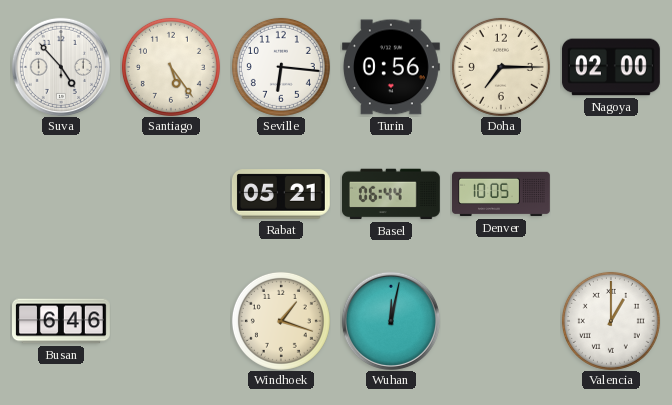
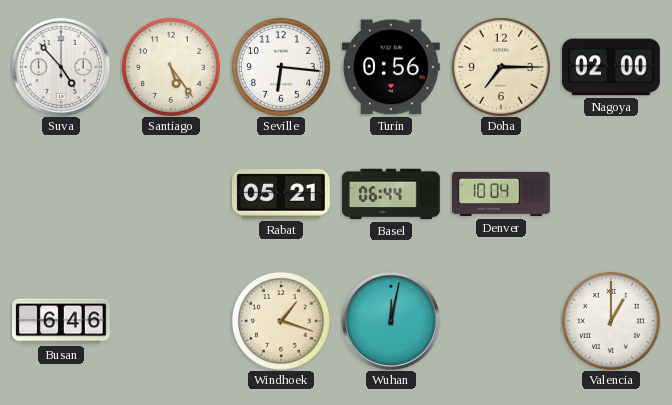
Denver: 10:05 -> 10:04
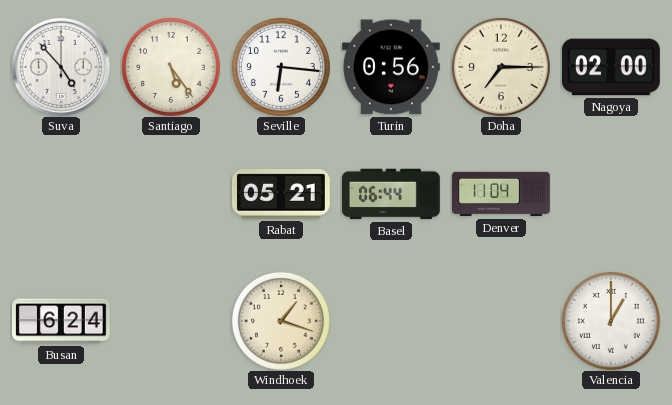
Denver: 10:04 -> 11:04
Busan: 6:46 -> 6:24
Wuhan: 12:02 -> none
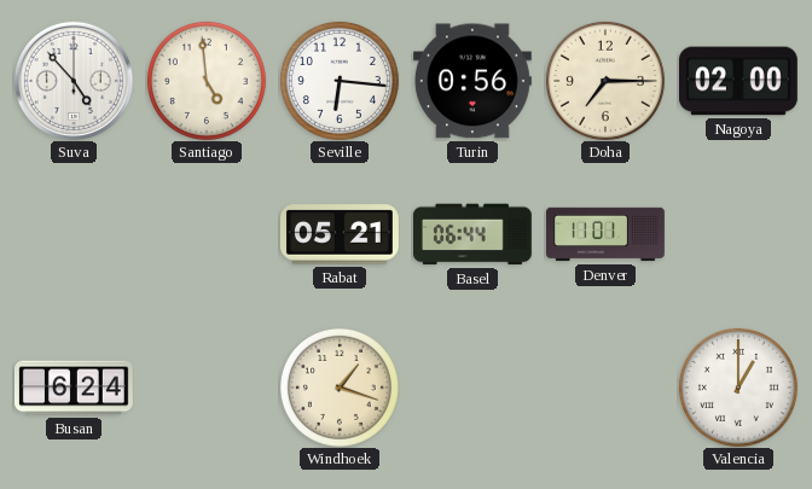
Santiago: 5:24 -> 4:59
Denver: 11:04 -> 11:01
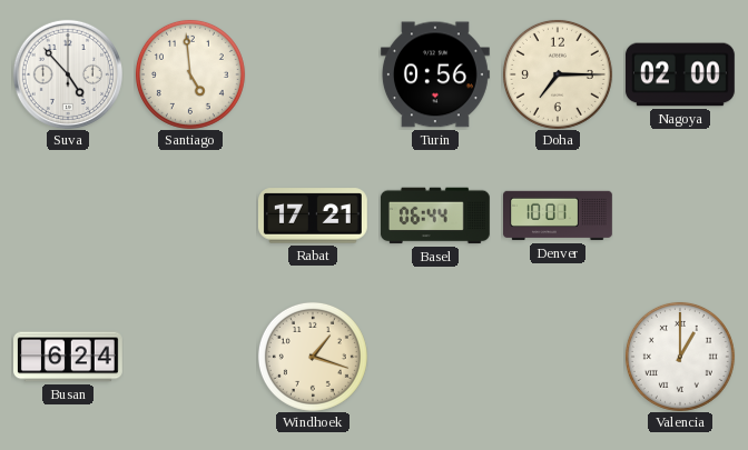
Seville: 6:16 -> none
Rabat: 05:21 -> 17:21
Denver: 11:01 -> 10:01
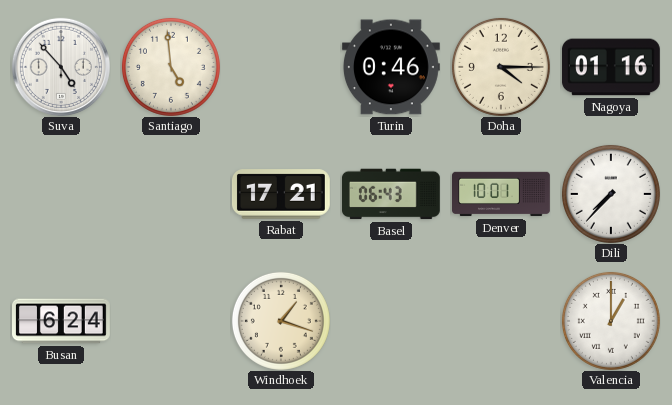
Turin: 0:56 -> 0:46
Doha: 7:15 -> 4:15
Nagoya: 02:00 -> 01:16
Basel: 06:44 -> 06:43
Dili: none -> 7:37
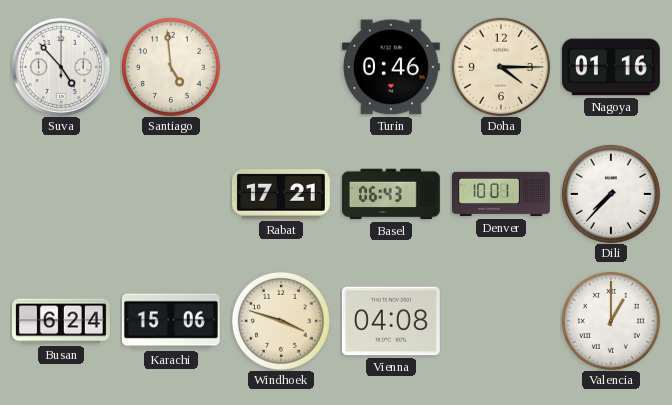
Karachi: none -> 15:06
Windhoek: 1:18 -> 3:48
Vienna: none -> 04:08
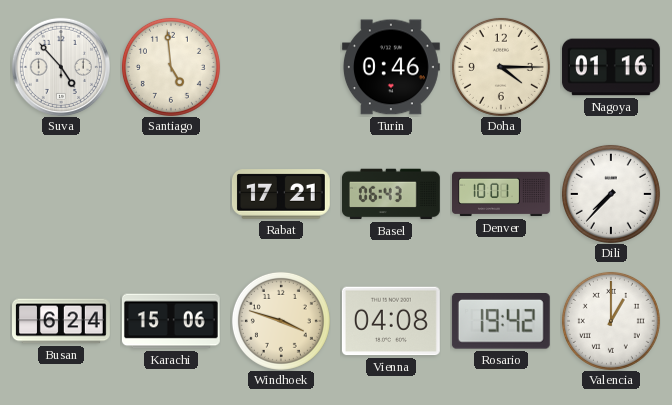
Rosario: none -> 19:42
